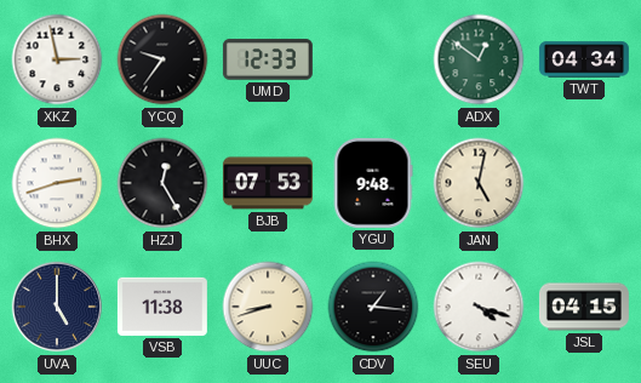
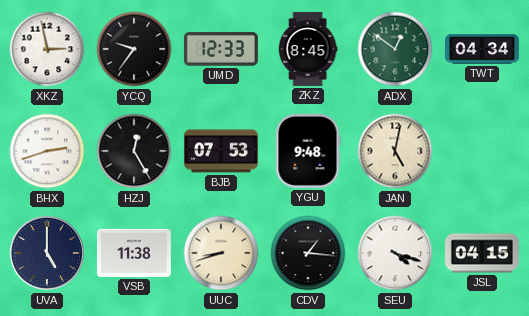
ZKZ: none -> 8:45
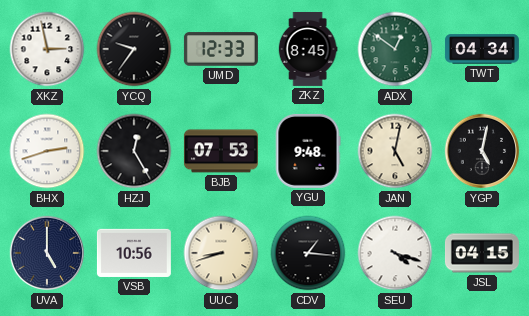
YGP: none -> 5:02
VSB: 11:38 -> 10:56
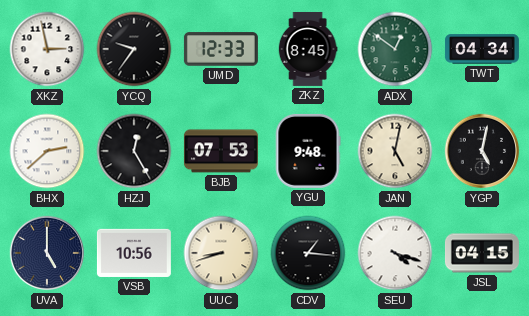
BHX: 2:42 -> 2:38
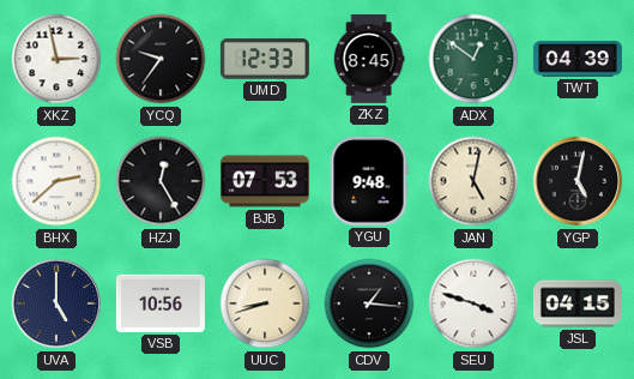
TWT: 04:34 -> 04:39
SEU: 4:18 -> 3:48
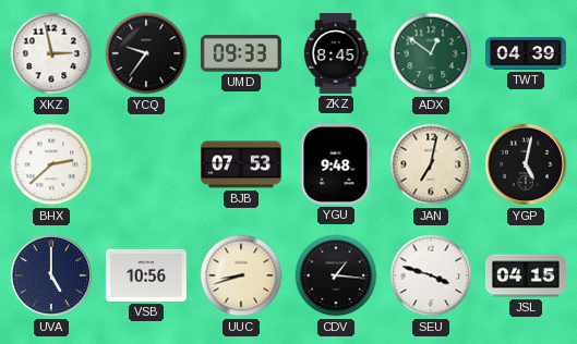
UMD: 12:33 -> 09:33
HZJ: 12:25 -> none
JAN: 5:02 -> 7:02
